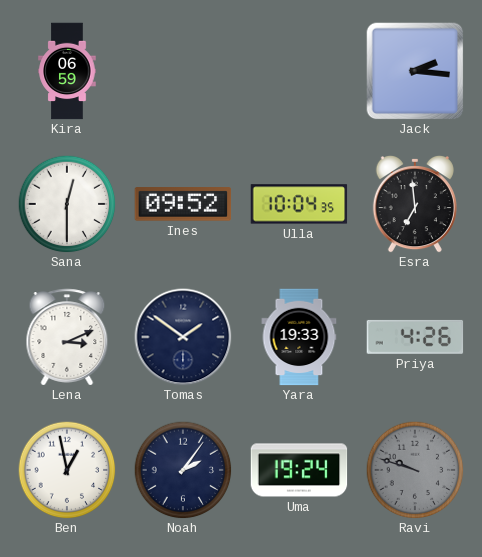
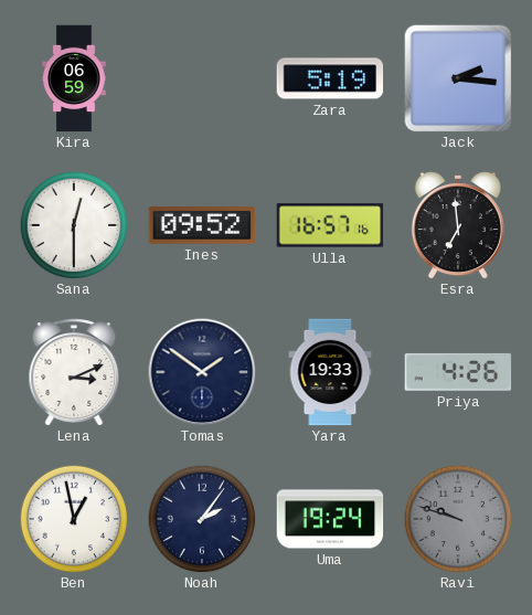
Zara: none -> 5:19
Ulla: 10:04 -> 16:57
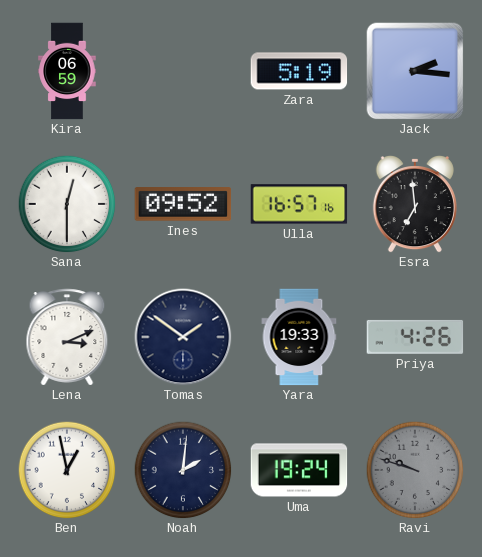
Noah: 2:06 -> 2:01
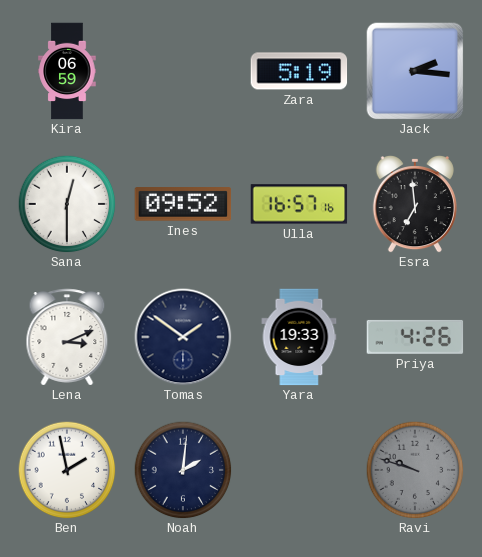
Ben: 12:58 -> 1:58
Uma: 19:24 -> none
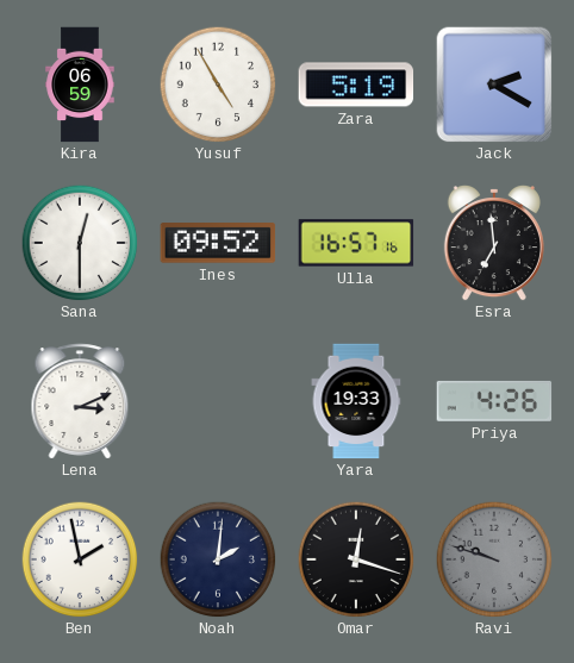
Yusuf: none -> 4:55
Jack: 2:16 -> 2:20
Tomas: 1:51 -> none
Omar: none -> 12:18
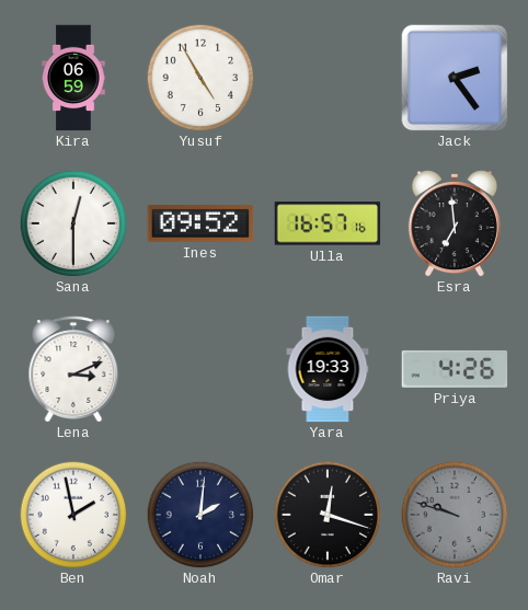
Zara: 5:19 -> none
Jack: 2:20 -> 2:24
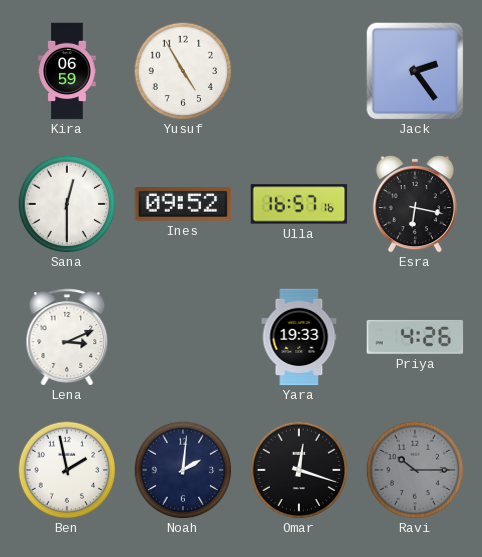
Esra: 6:59 -> 6:17
Ravi: 9:48 -> 10:15
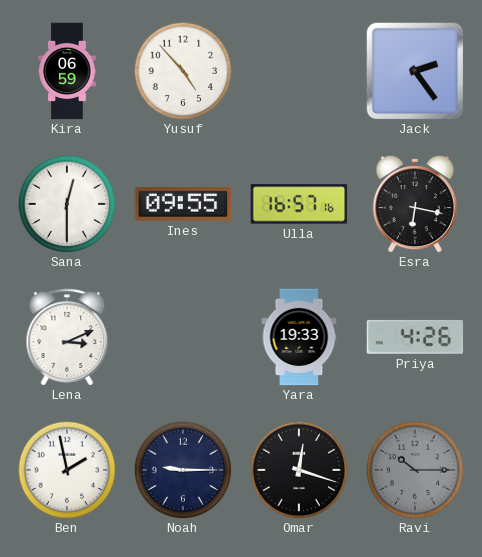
Yusuf: 4:55 -> 4:53
Ines: 09:52 -> 09:55
Noah: 2:01 -> 9:15
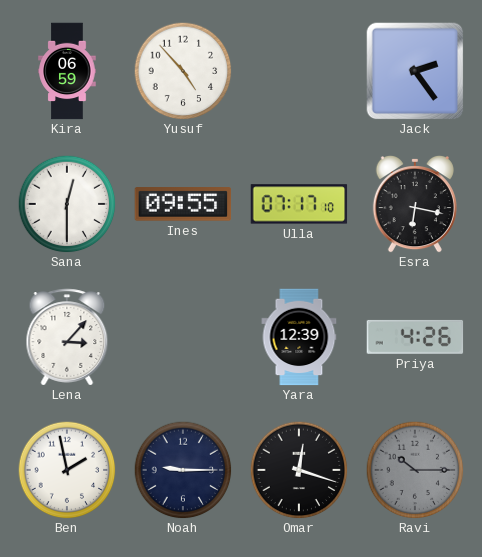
Ulla: 16:57 -> 07:17
Lena: 3:11 -> 3:07
Yara: 19:33 -> 12:39
